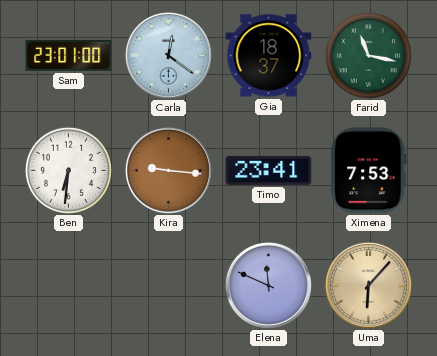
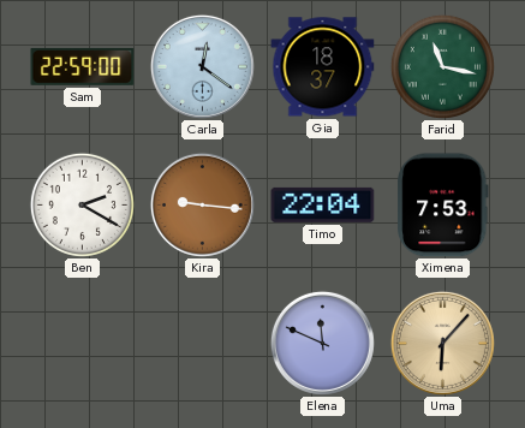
Sam: 23:01 -> 22:59
Ben: 6:31 -> 2:20
Timo: 23:41 -> 22:04
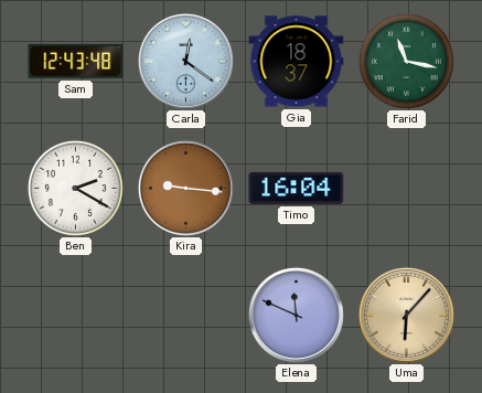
Sam: 22:59 -> 12:43
Timo: 22:04 -> 16:04
Ximena: 7:53 -> none
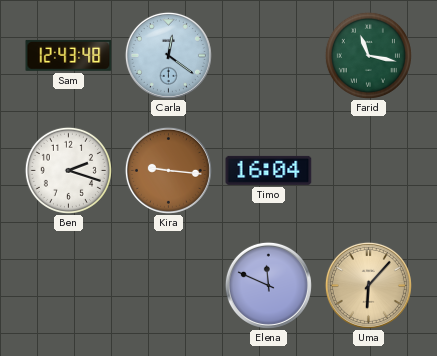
Gia: 18:37 -> none
Ben: 2:20 -> 2:18
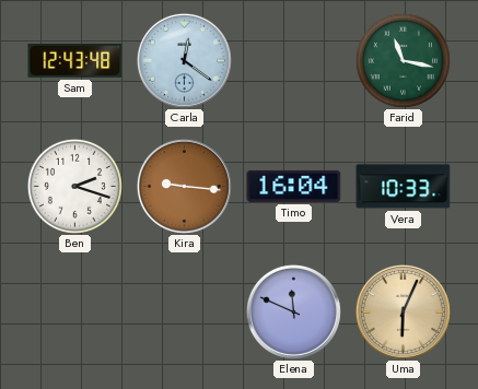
Vera: none -> 10:33
Uma: 6:07 -> 6:04
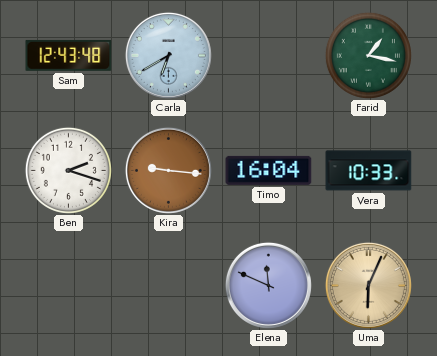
Carla: 12:21 -> 6:40
Farid: 11:17 -> 1:17
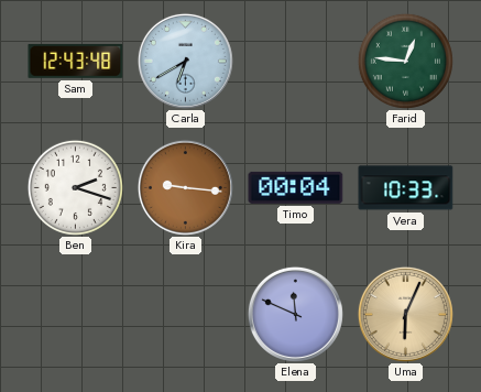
Farid: 1:17 -> 12:46
Timo: 16:04 -> 00:04
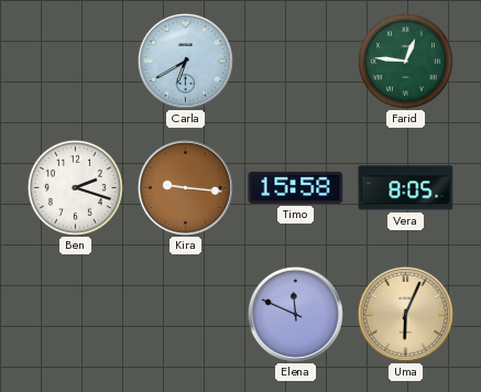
Sam: 12:43 -> none
Timo: 00:04 -> 15:58
Vera: 10:33 -> 8:05
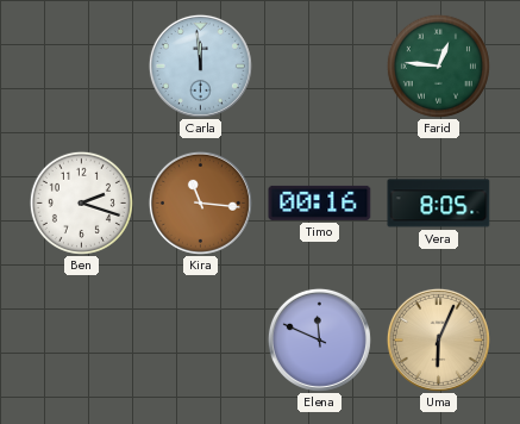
Carla: 6:40 -> 11:59
Kira: 9:16 -> 11:16
Timo: 15:58 -> 00:16
